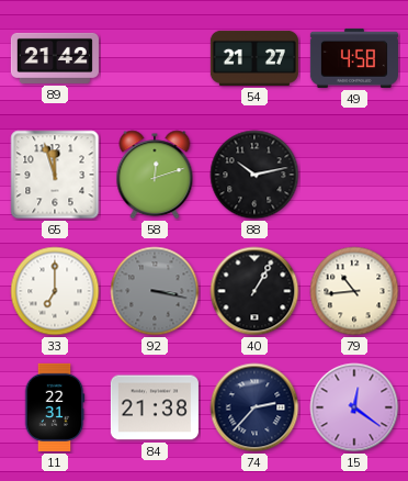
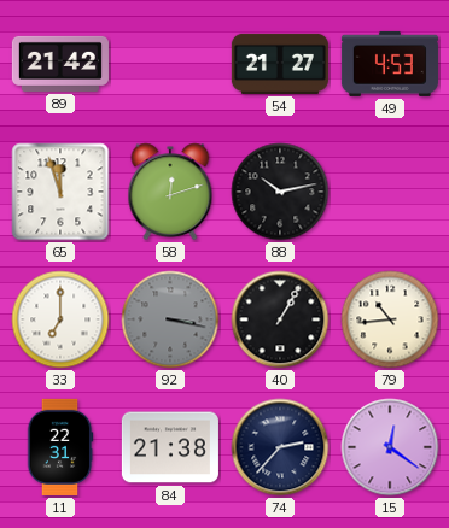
49: 4:58 -> 4:53
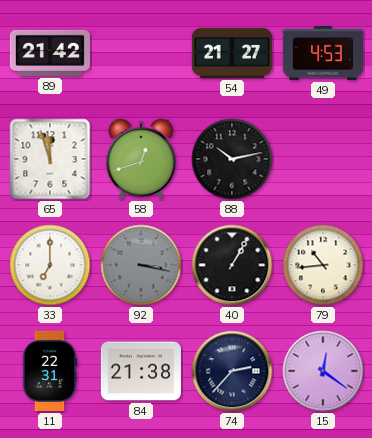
58: 12:12 -> 12:42
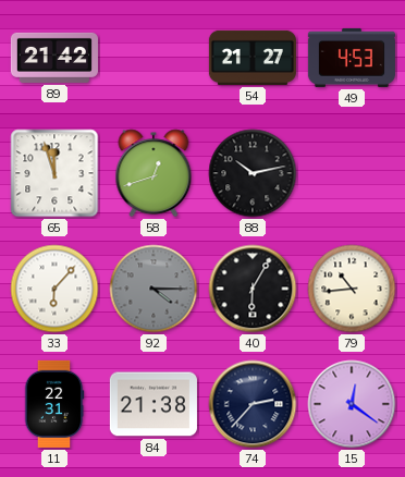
33: 7:00 -> 6:07
92: 3:17 -> 4:15
40: 1:05 -> 6:05
